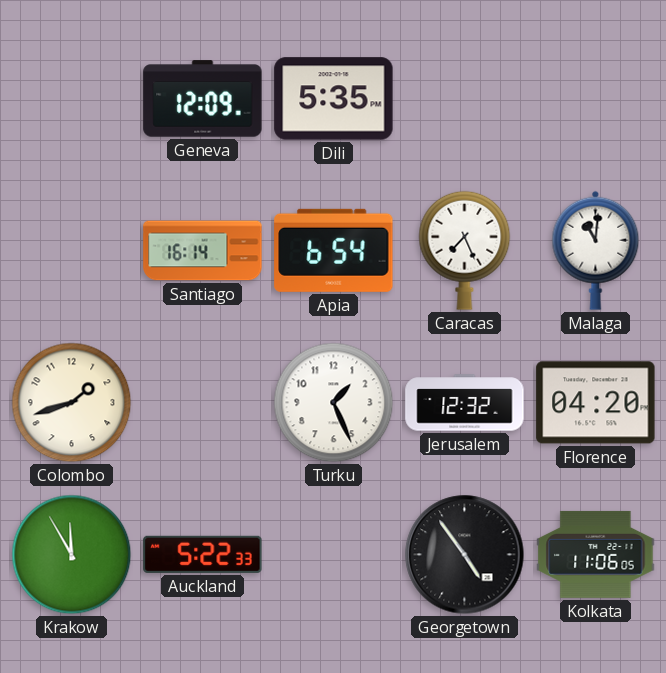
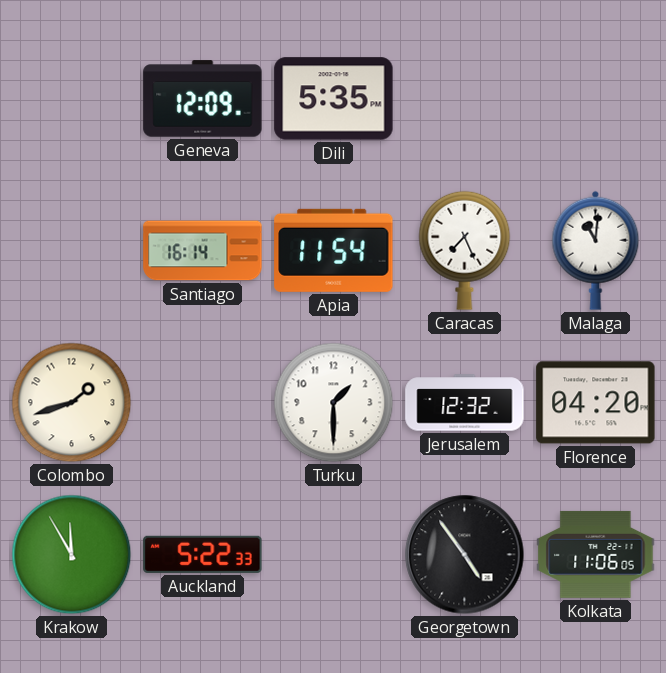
Apia: 6:54 -> 11:54
Turku: 1:26 -> 1:30
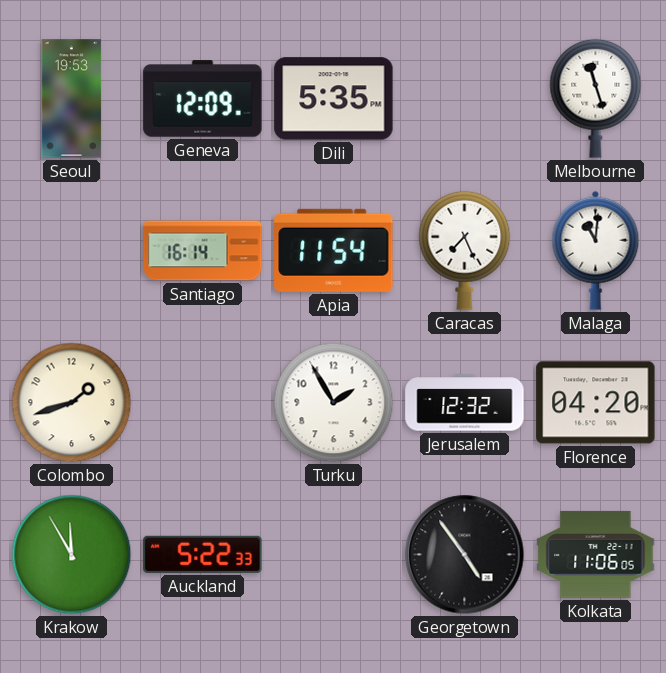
Seoul: none -> 19:53
Melbourne: none -> 11:27
Turku: 1:30 -> 1:55
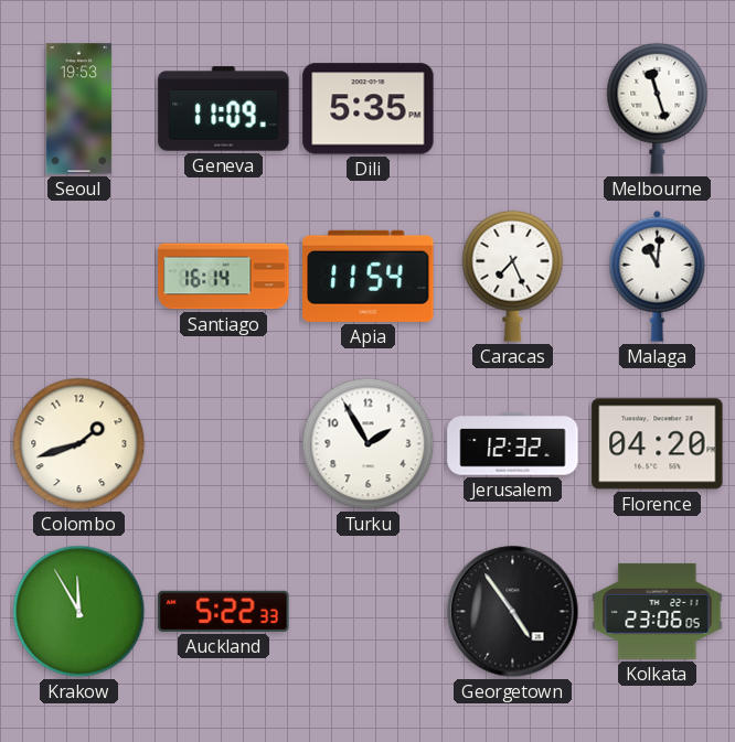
Geneva: 12:09 -> 11:09
Kolkata: 11:06 -> 23:06
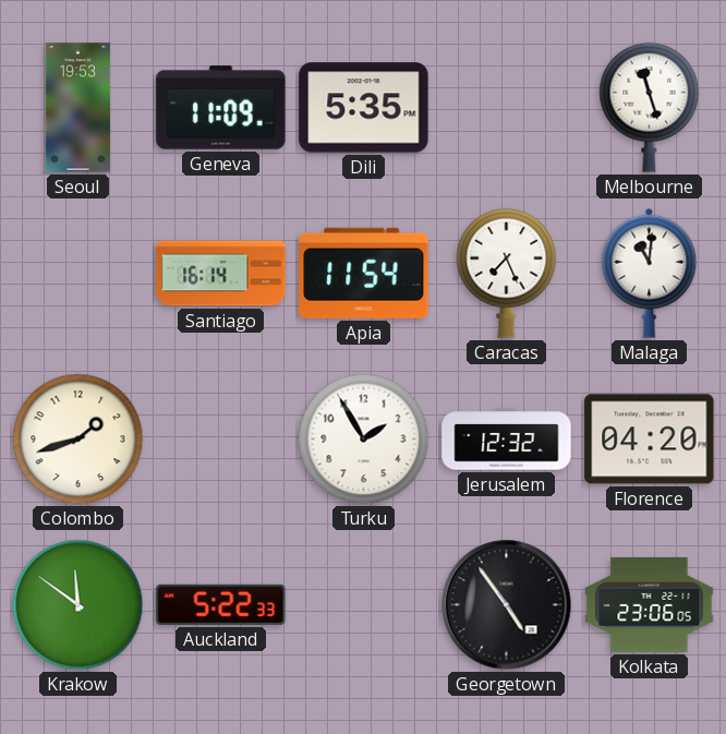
Krakow: 11:55 -> 11:51
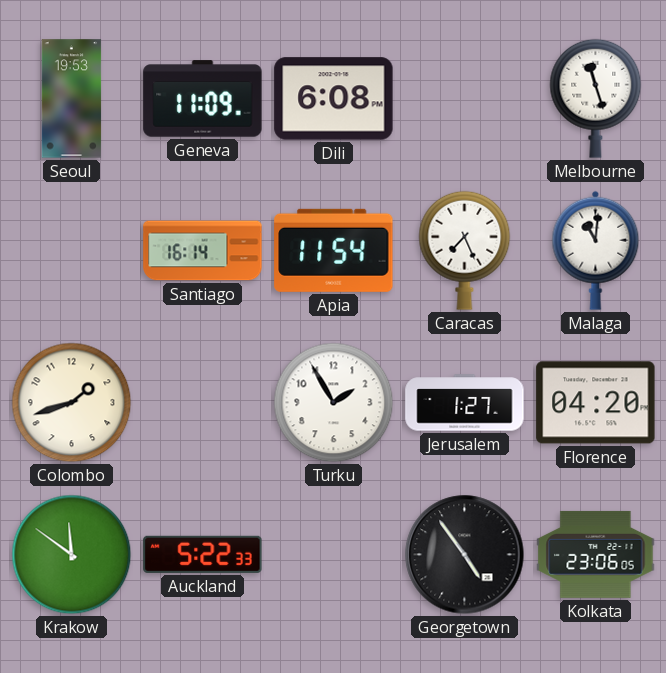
Dili: 5:35 -> 6:08
Jerusalem: 12:32 -> 1:27
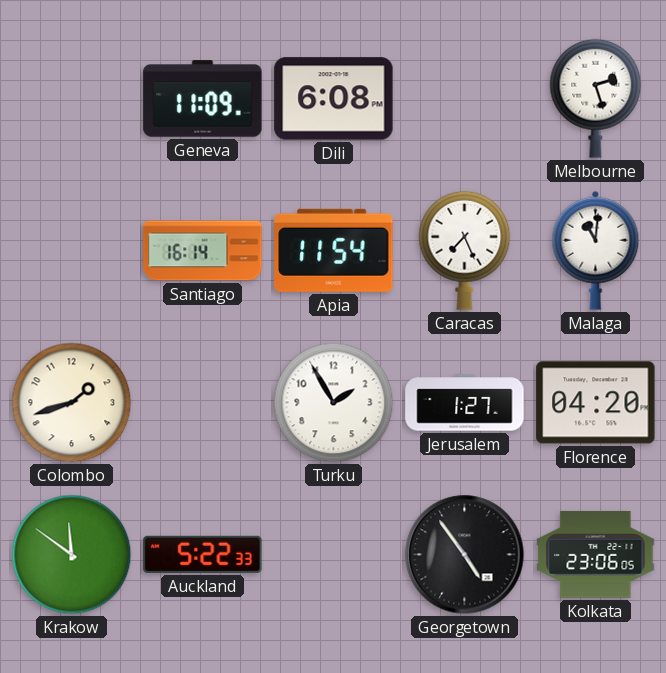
Seoul: 19:53 -> none
Melbourne: 11:27 -> 2:27
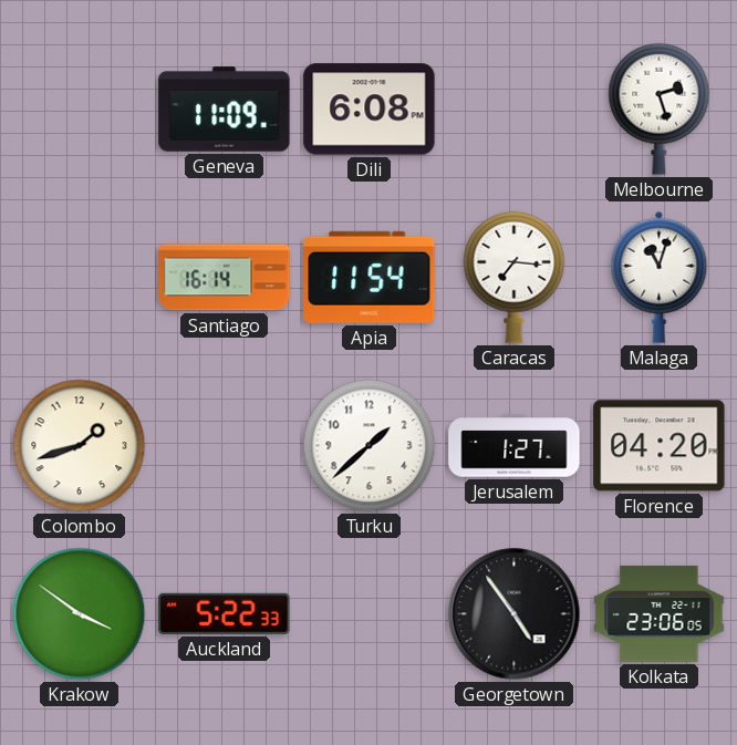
Caracas: 7:26 -> 7:16
Malaga: 11:01 -> 11:03
Turku: 1:55 -> 1:38
Krakow: 11:51 -> 3:51
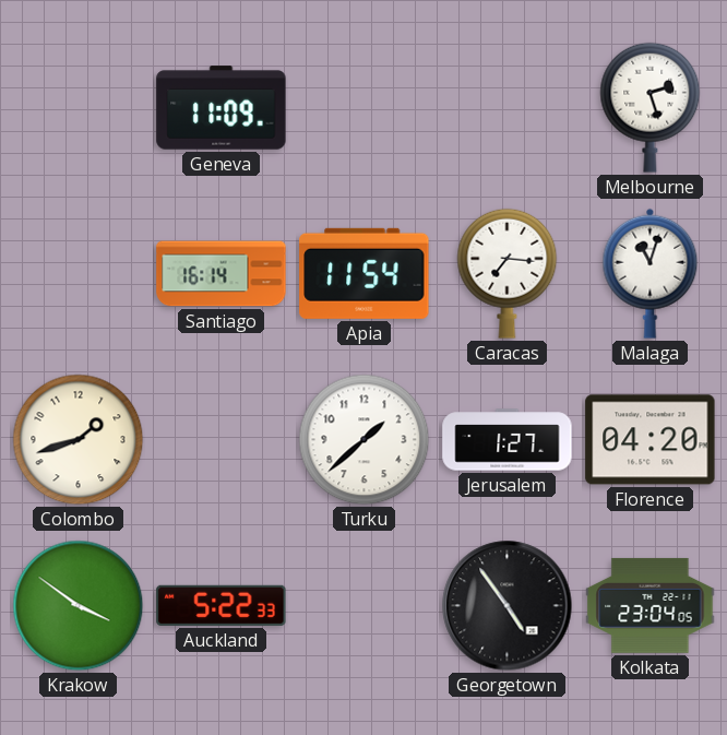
Dili: 6:08 -> none
Kolkata: 23:06 -> 23:04
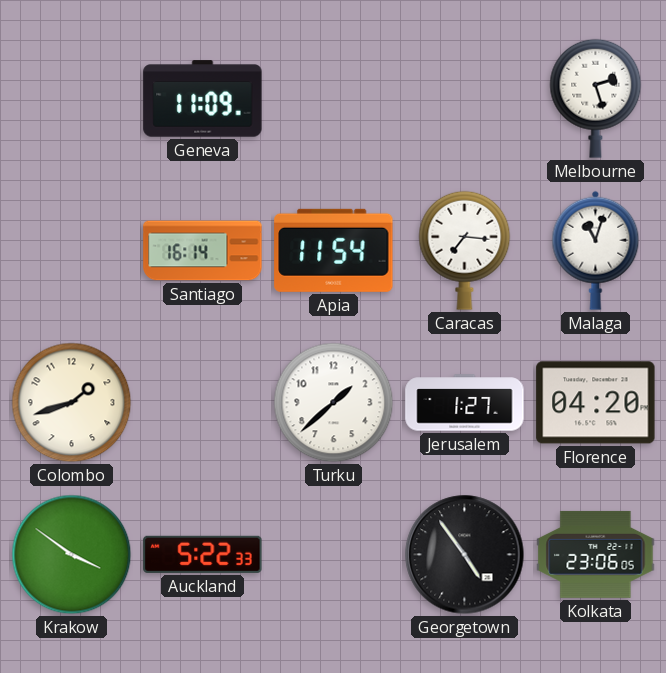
Kolkata: 23:04 -> 23:06
